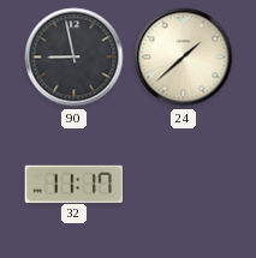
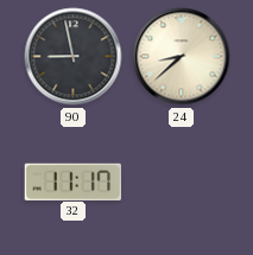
24: 1:38 -> 8:38
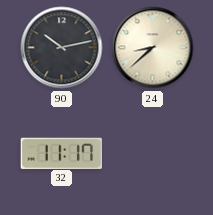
90: 8:58 -> 10:13
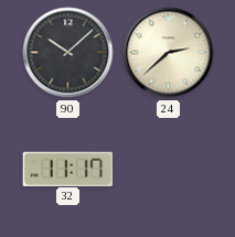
90: 10:13 -> 10:08
24: 8:38 -> 2:38
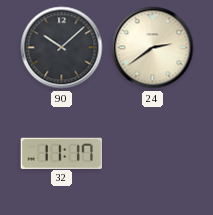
24: 2:38 -> 2:39
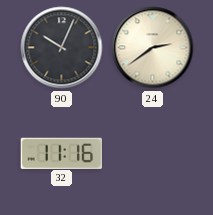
90: 10:08 -> 10:04
32: 11:17 -> 11:16
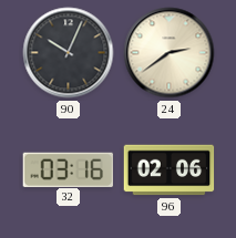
32: 11:16 -> 03:16
96: none -> 02:06
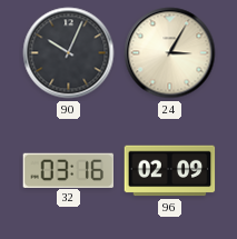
24: 2:39 -> 3:05
96: 02:06 -> 02:09
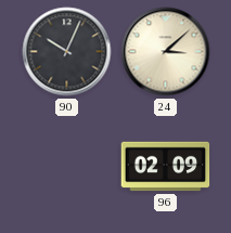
24: 3:05 -> 3:08
32: 03:16 -> none
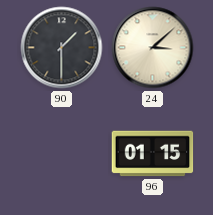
90: 10:04 -> 1:30
96: 02:09 -> 01:15
